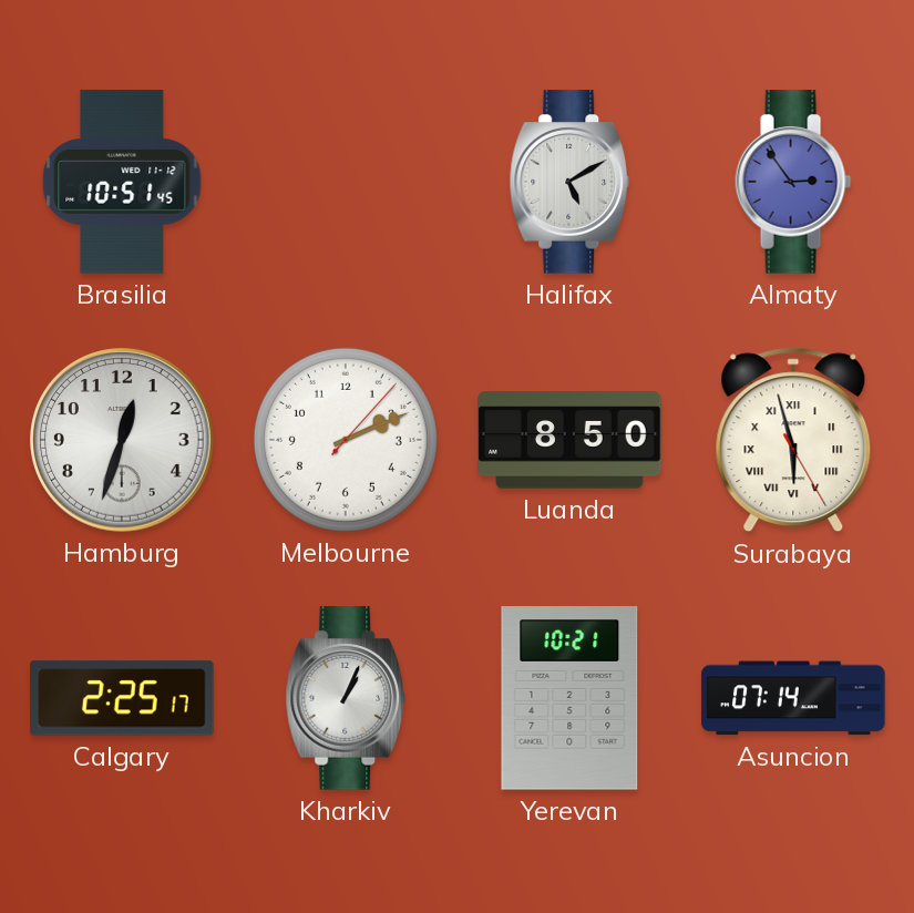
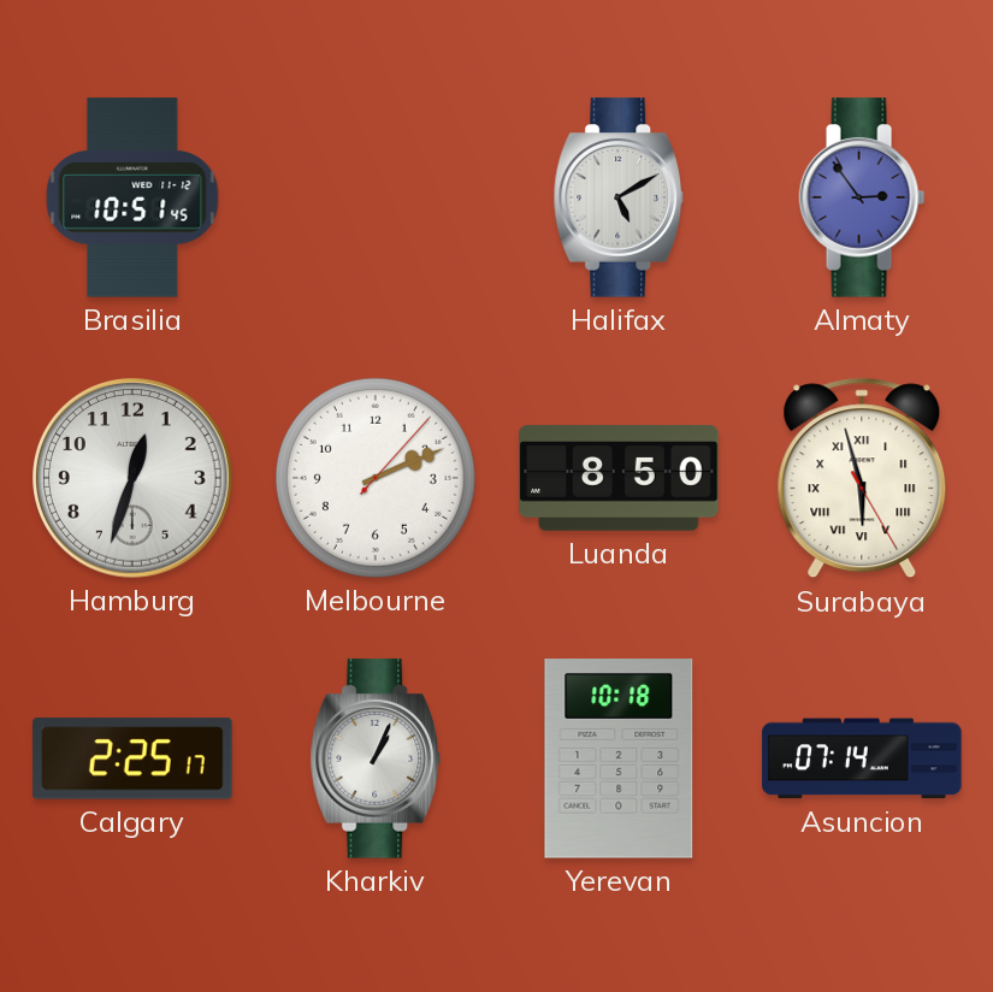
Yerevan: 10:21 -> 10:18
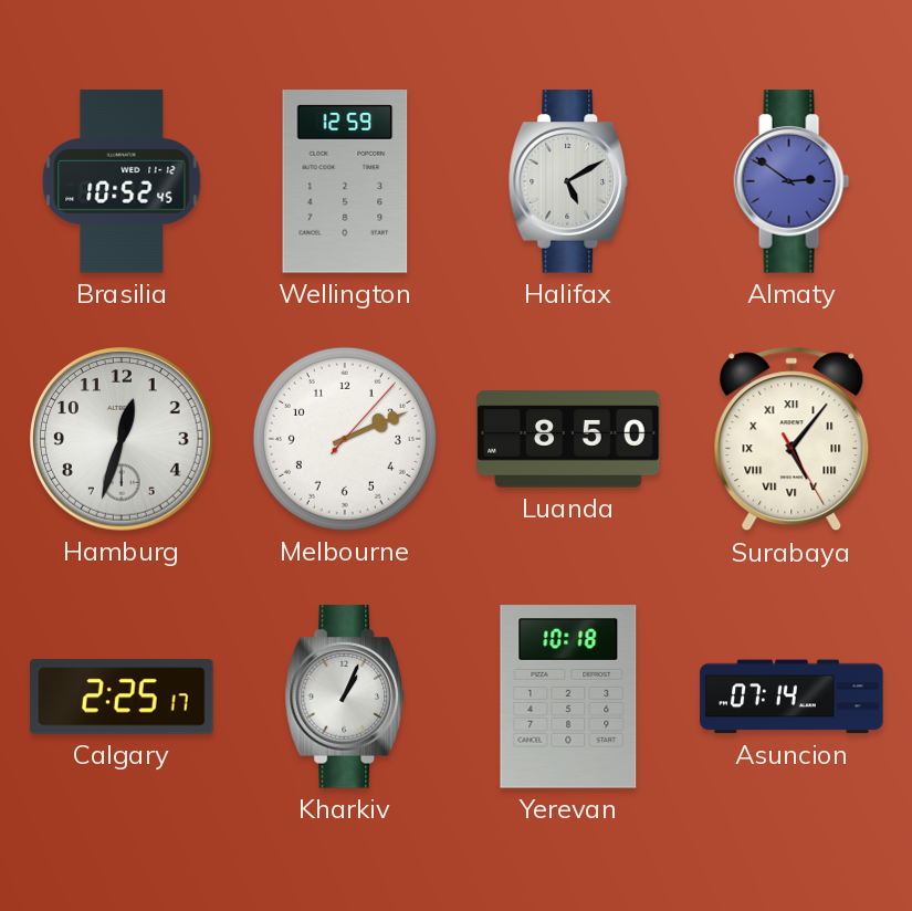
Brasilia: 10:51 -> 10:52
Wellington: none -> 12:59
Almaty: 2:54 -> 2:51
Surabaya: 5:57 -> 5:06
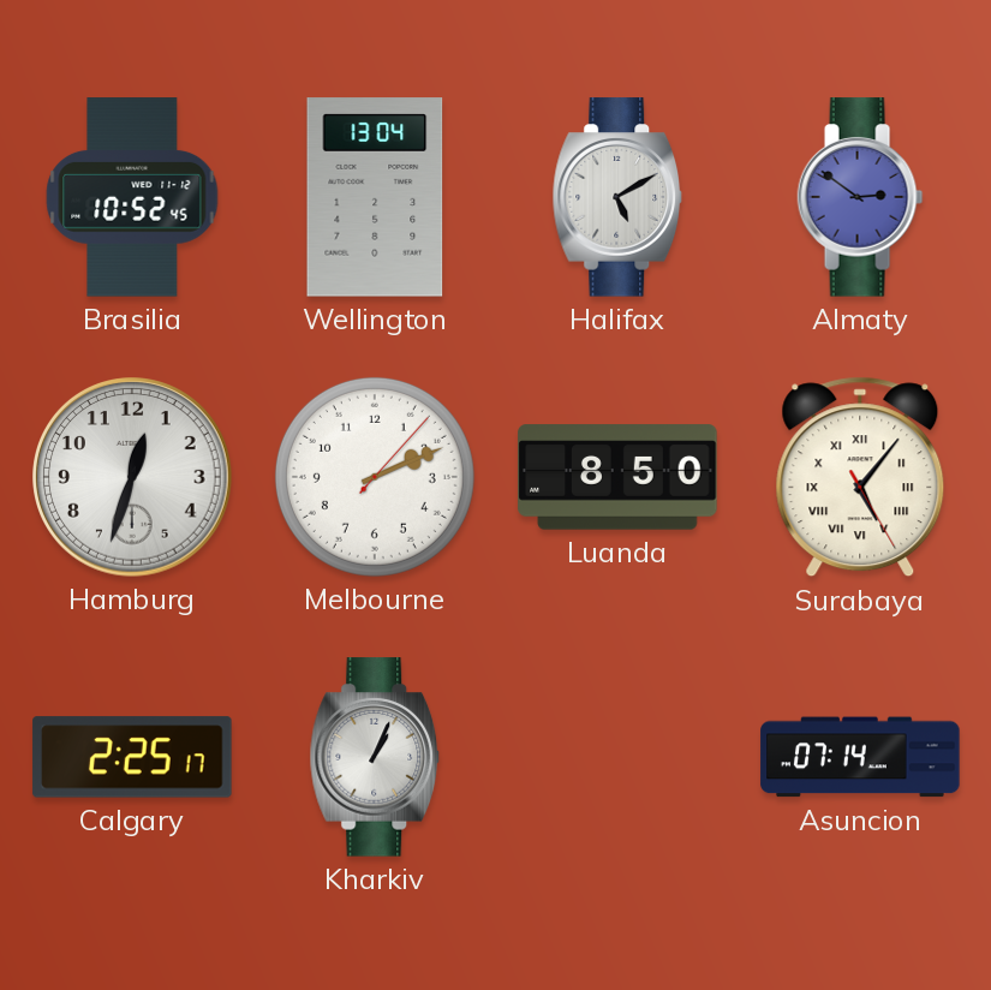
Wellington: 12:59 -> 13:04
Yerevan: 10:18 -> none
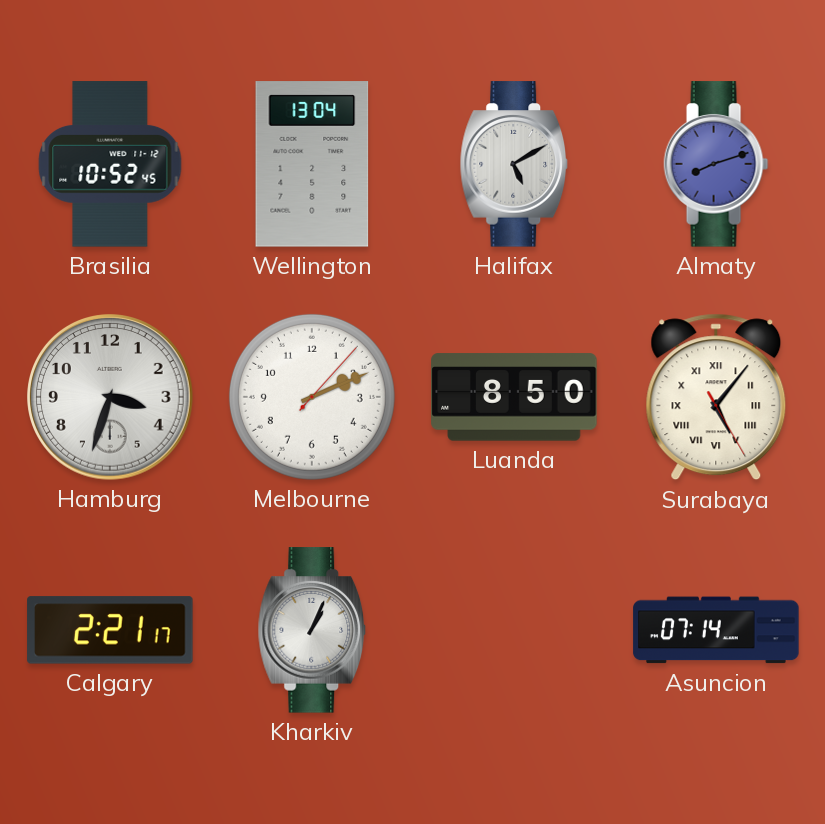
Almaty: 2:51 -> 8:12
Hamburg: 12:33 -> 3:33
Calgary: 2:25 -> 2:21
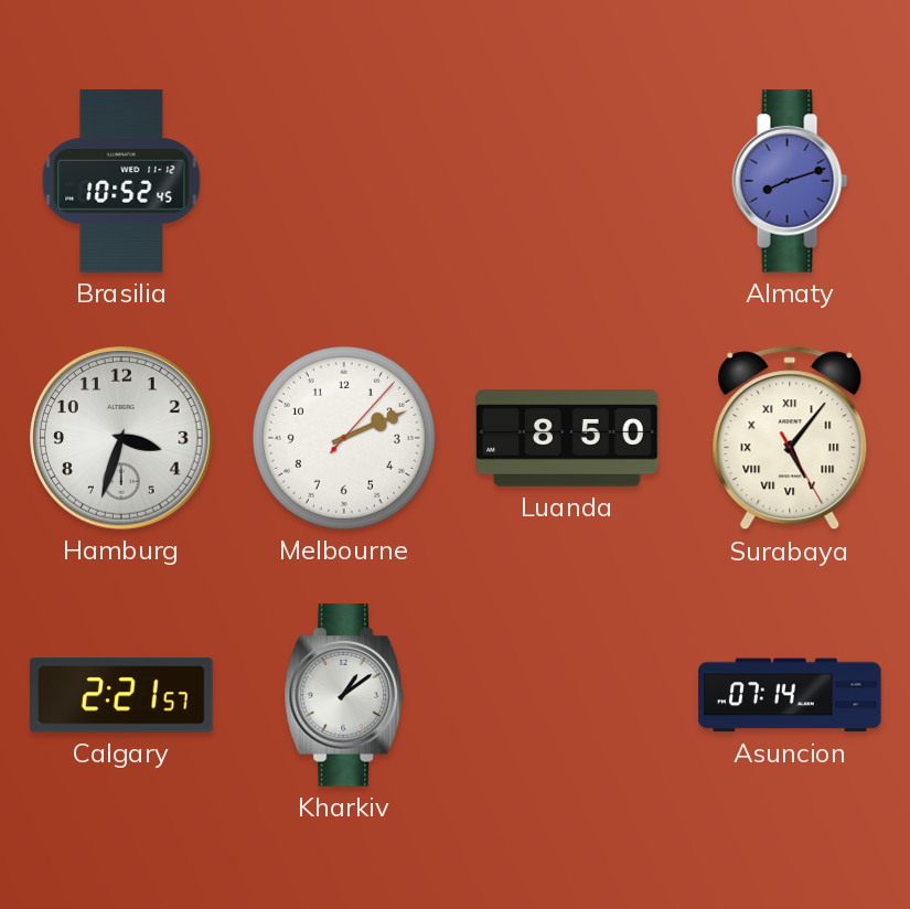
Wellington: 13:04 -> none
Halifax: 5:10 -> none
Calgary: 2:21:17 -> 2:21:57
Kharkiv: 1:04 -> 1:09
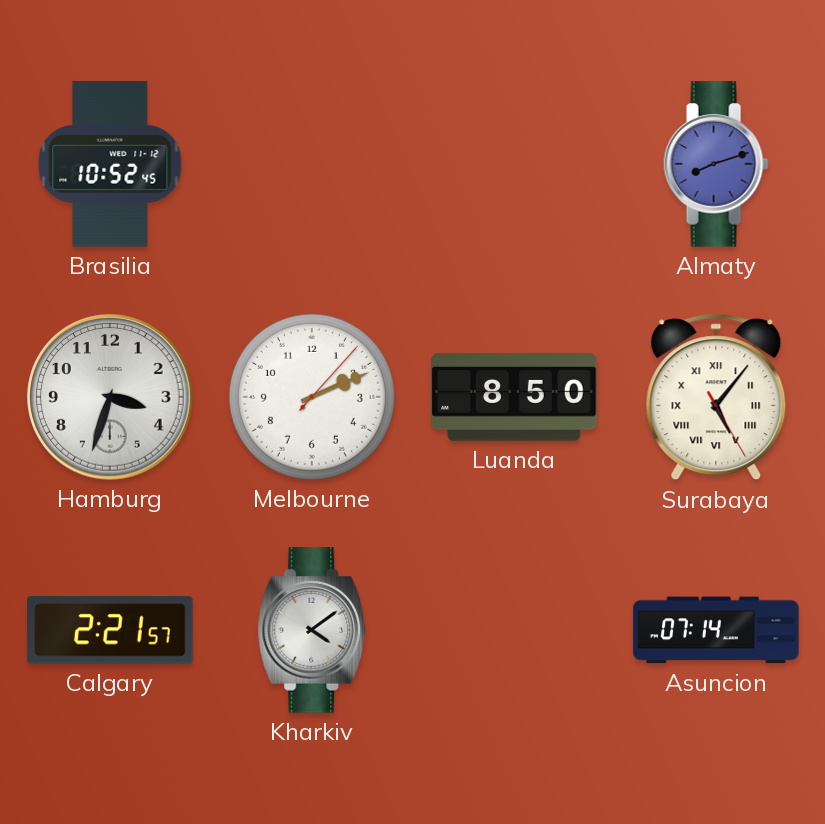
Kharkiv: 1:09 -> 4:09
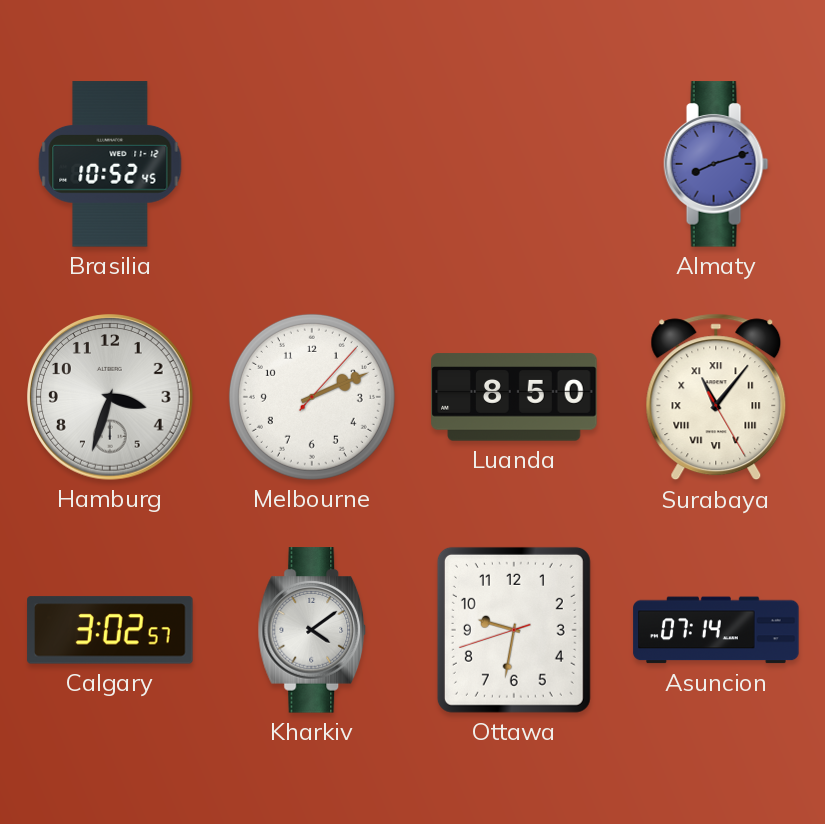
Surabaya: 5:06 -> 11:06
Calgary: 2:21 -> 3:02
Ottawa: none -> 9:31
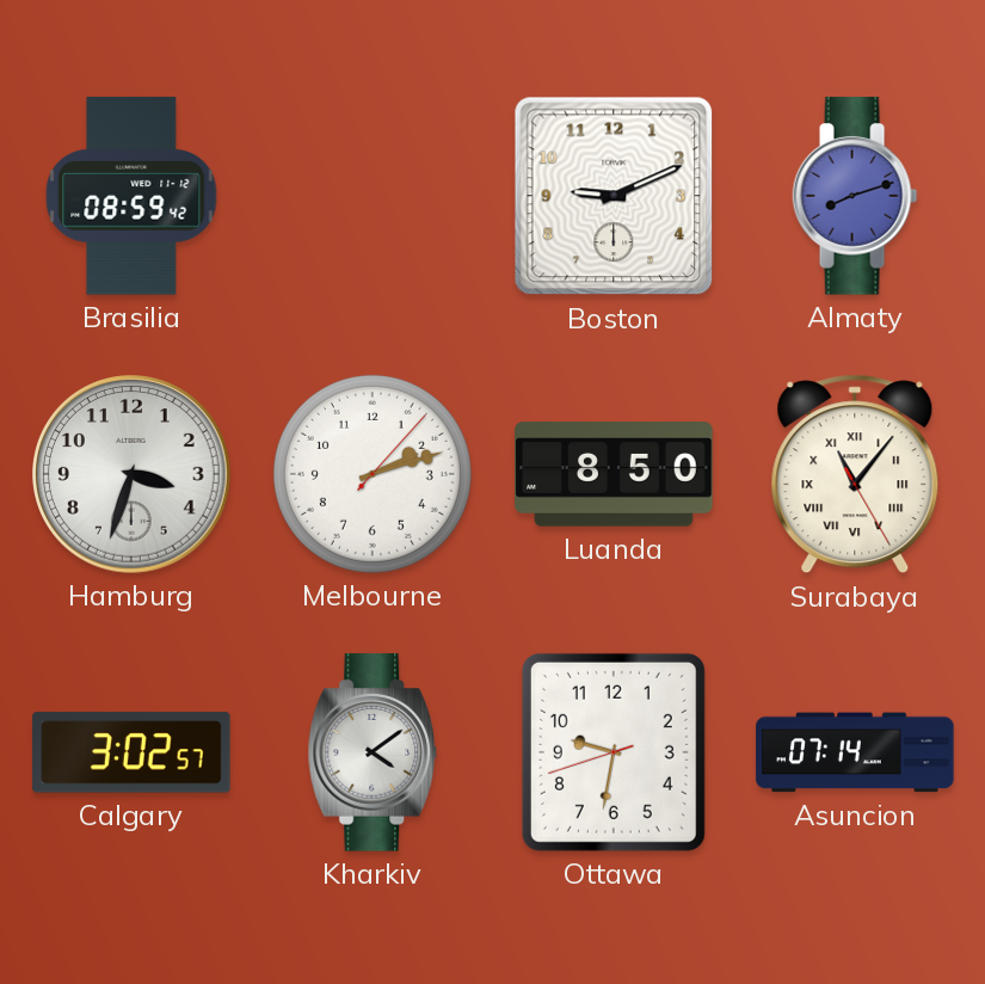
Brasilia: 10:52 -> 08:59
Boston: none -> 9:11
Melbourne: 2:11 -> 2:12
